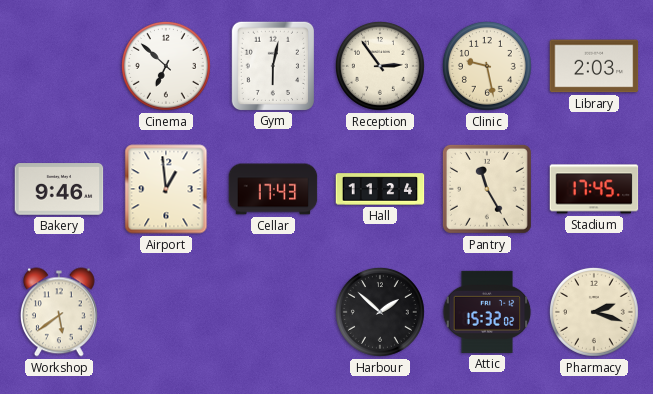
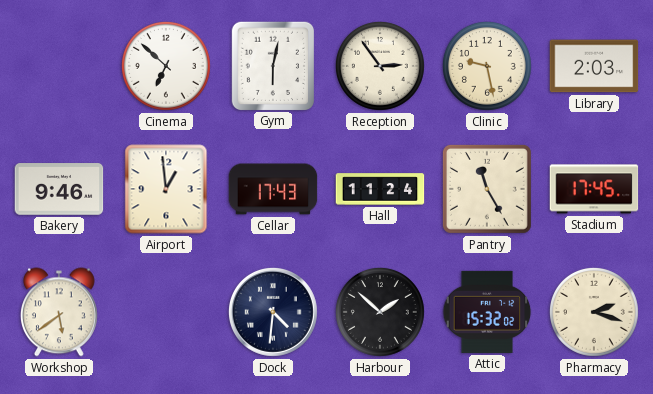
Dock: none -> 4:31
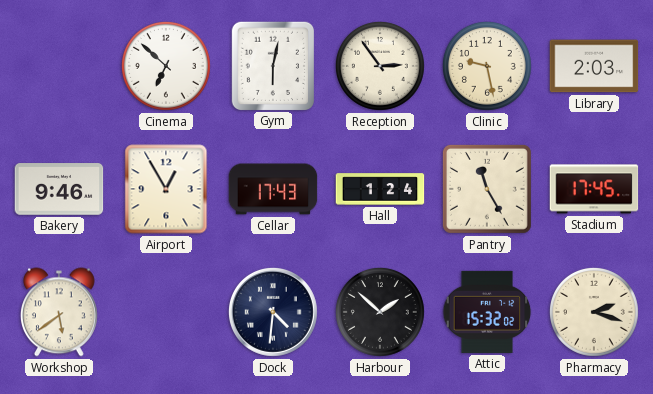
Airport: 12:59 -> 12:55
Hall: 11:24 -> 1:24
